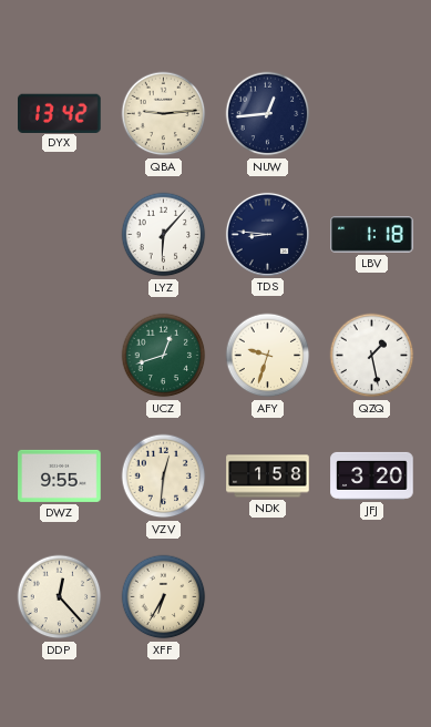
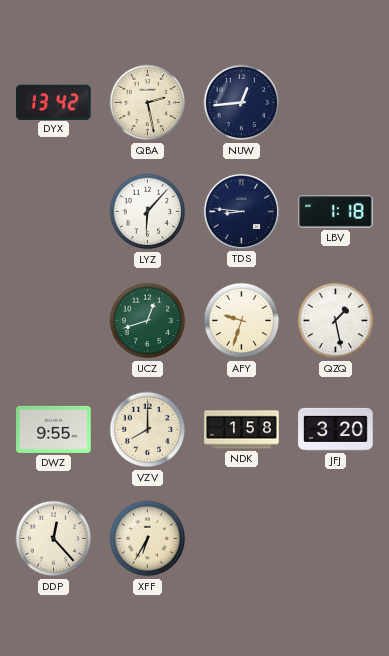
QBA: 9:14 -> 2:28
VZV: 12:31 -> 8:00
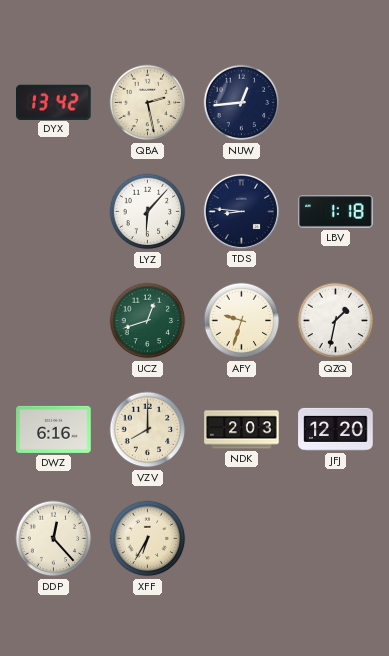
QZQ: 1:28 -> 1:32
DWZ: 9:55 -> 6:16
NDK: 1:58 -> 2:03
JFJ: 3:20 -> 12:20
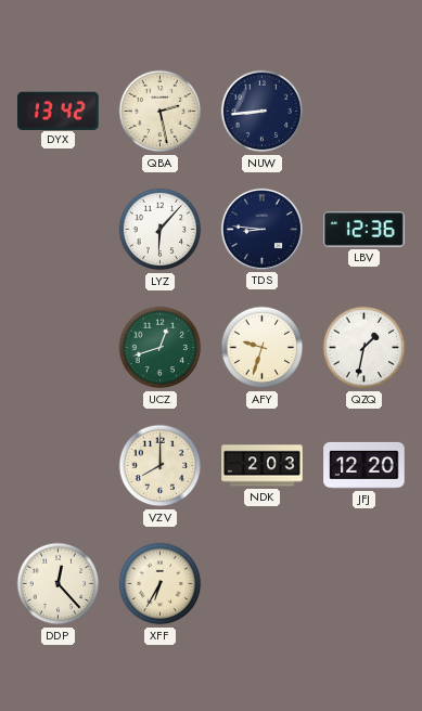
NUW: 12:44 -> 8:44
LBV: 1:18 -> 12:36
DWZ: 6:16 -> none
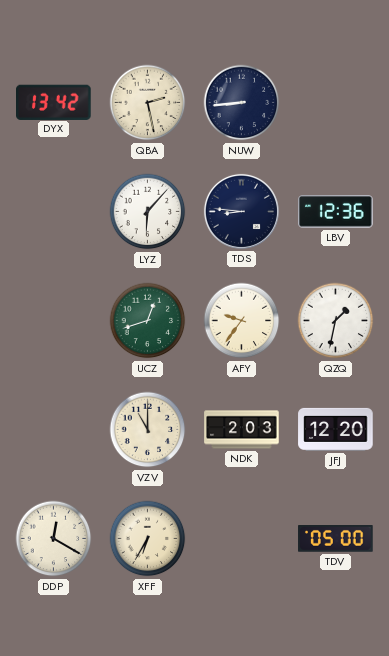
AFY: 9:33 -> 9:36
VZV: 8:00 -> 11:00
DDP: 12:23 -> 12:20
TDV: none -> 05:00
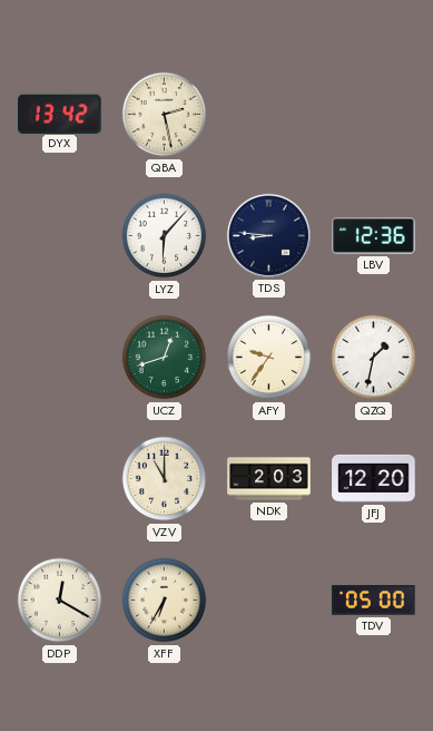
NUW: 8:44 -> none
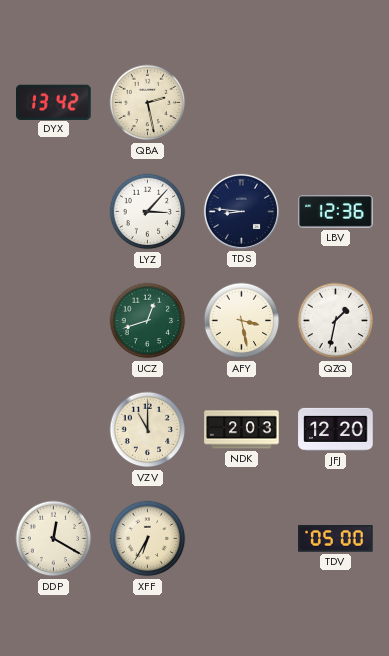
LYZ: 6:07 -> 3:07
AFY: 9:36 -> 3:28
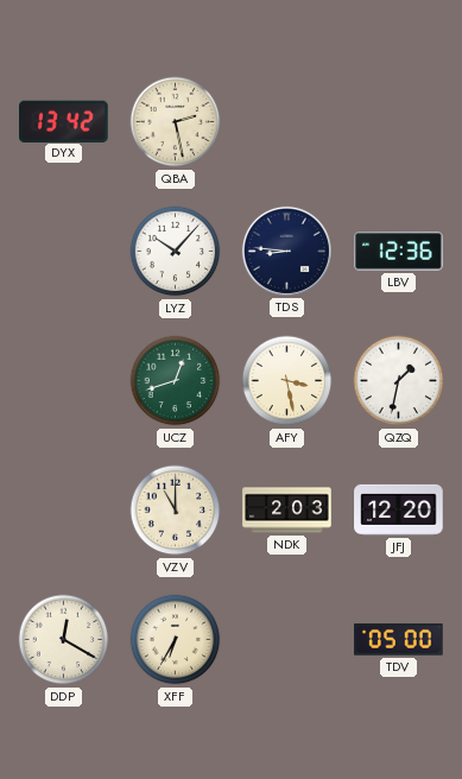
LYZ: 3:07 -> 10:07
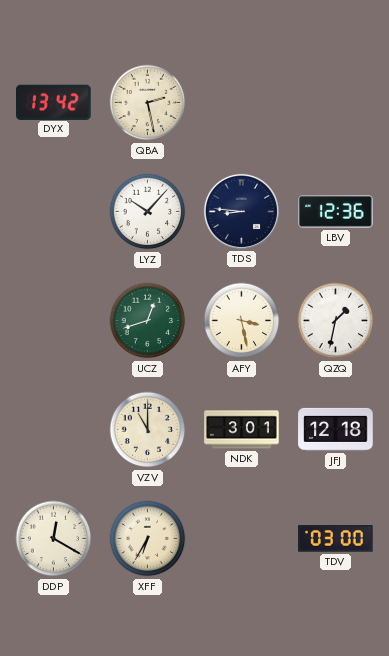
NDK: 2:03 -> 3:01
JFJ: 12:20 -> 12:18
TDV: 05:00 -> 03:00
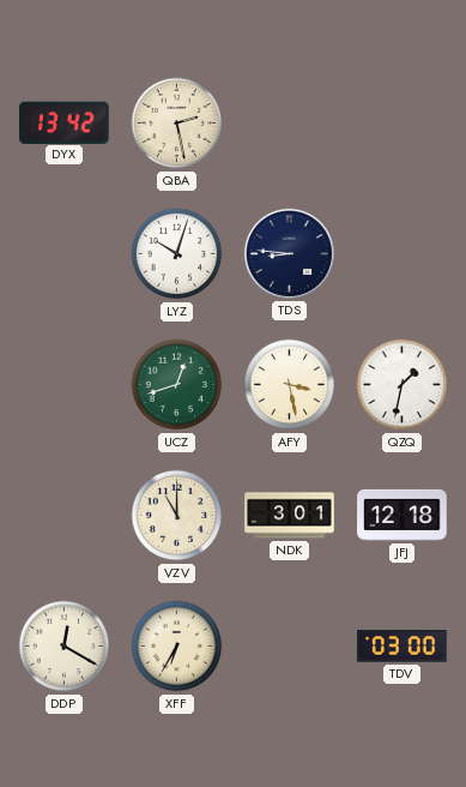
LYZ: 10:07 -> 10:03
LBV: 12:36 -> none
